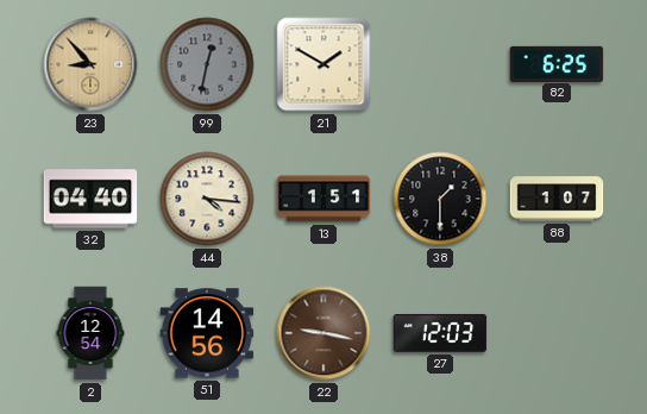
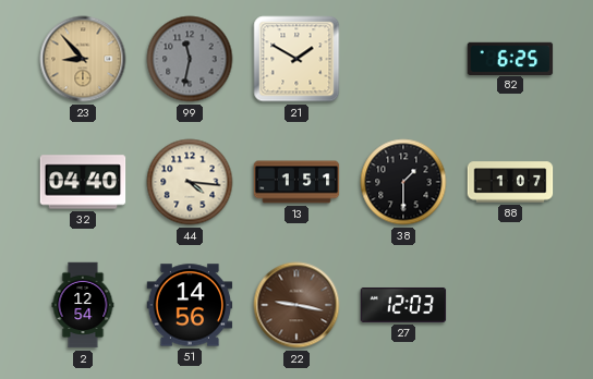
99: 12:32 -> 11:32
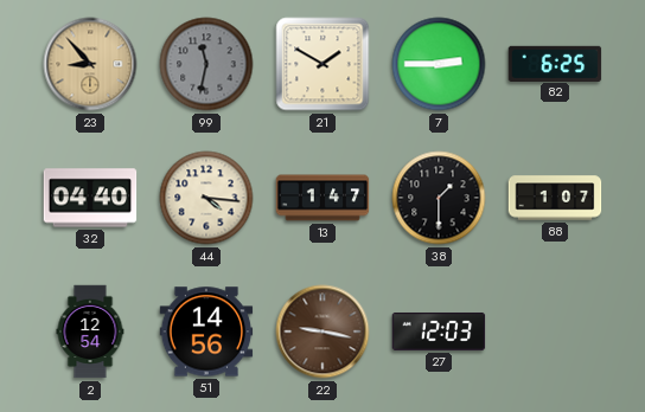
7: none -> 2:45
13: 1:51 -> 1:47
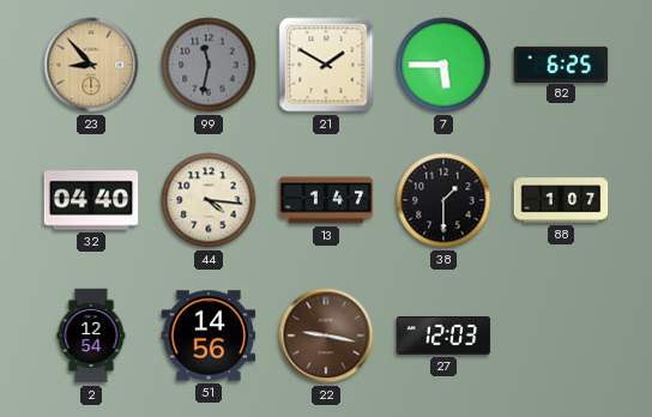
7: 2:45 -> 5:45
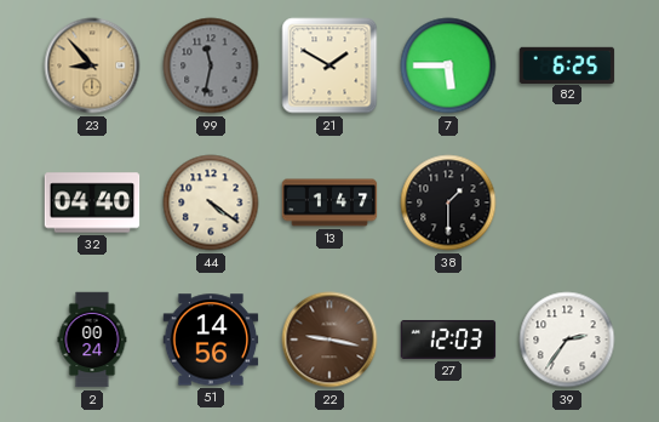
44: 4:16 -> 4:21
88: 1:07 -> none
2: 12:54 -> 00:24
39: none -> 2:36
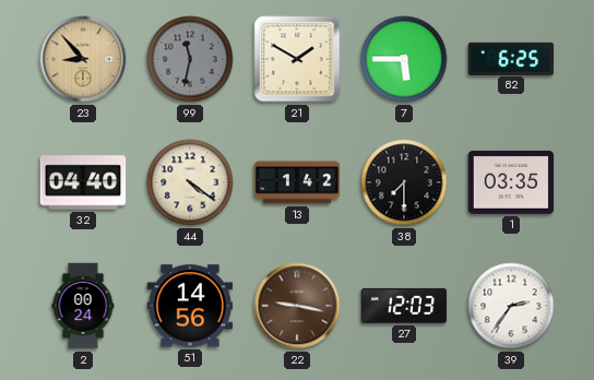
13: 1:47 -> 1:42
38: 1:30 -> 7:30
1: none -> 03:35
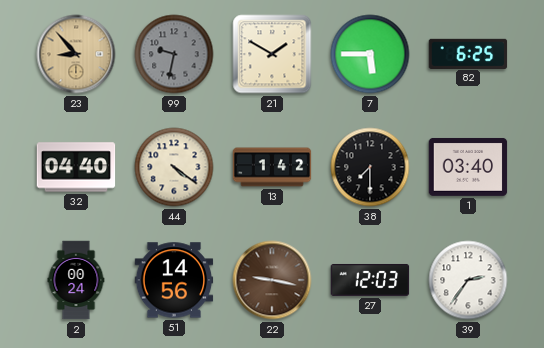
99: 11:32 -> 9:32
1: 03:35 -> 03:40
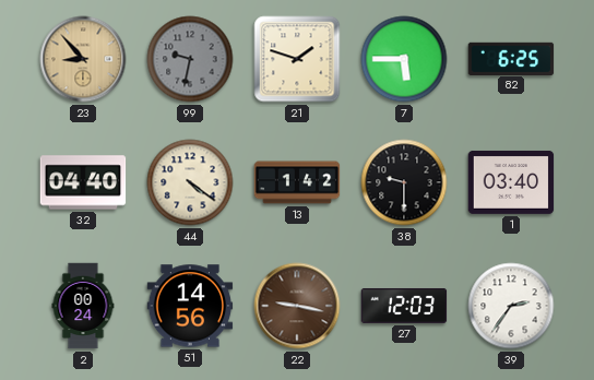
21: 1:50 -> 1:48
38: 7:30 -> 9:30
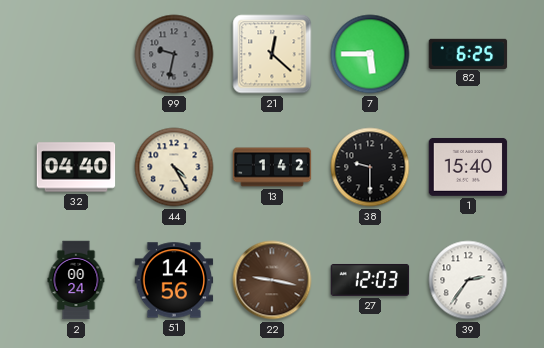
23: 8:53 -> none
21: 1:48 -> 12:22
44: 4:21 -> 4:25
1: 03:40 -> 15:40
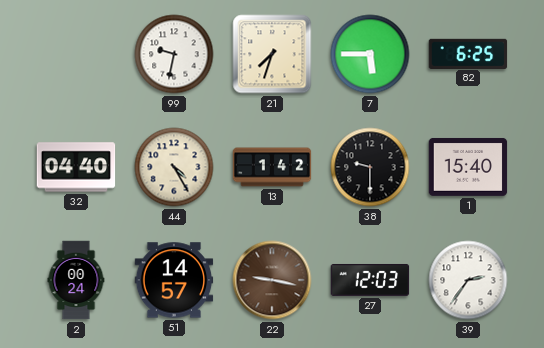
99 dial: grey -> white
21: 12:22 -> 7:33
51: 14:56 -> 14:57
